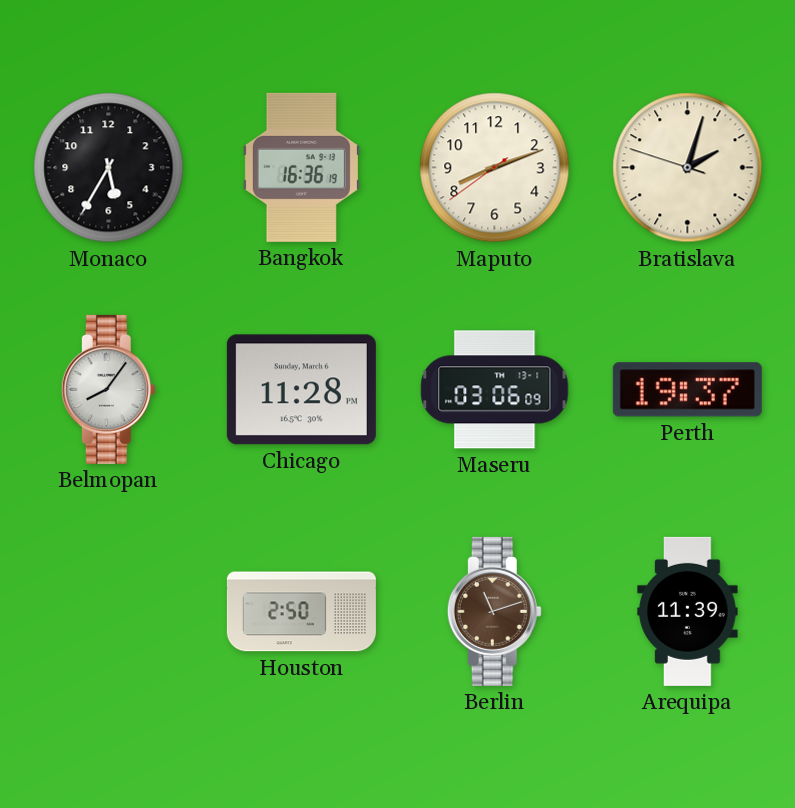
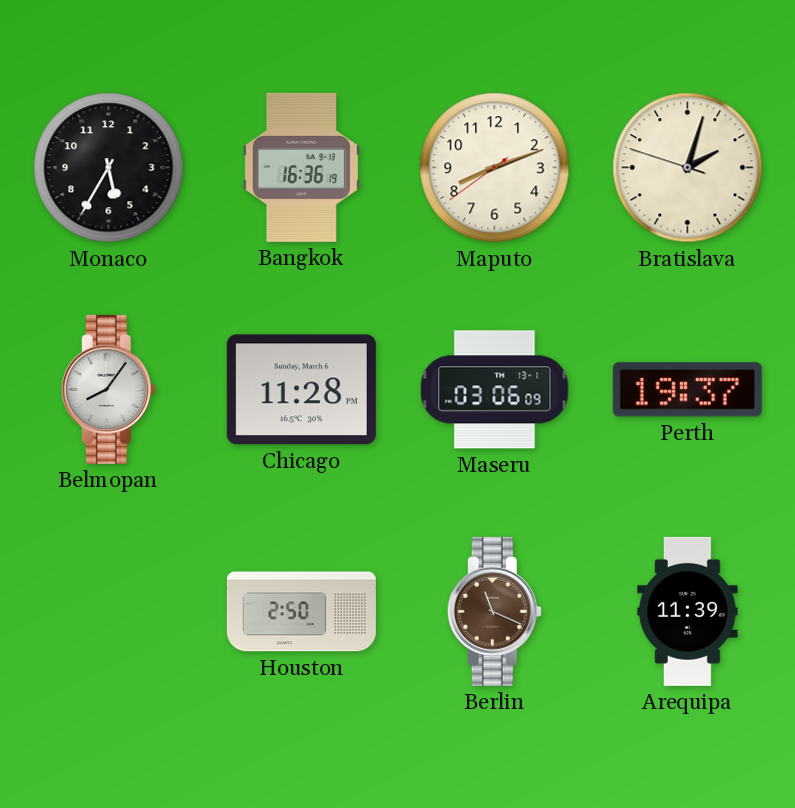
Berlin: 11:12 -> 11:19
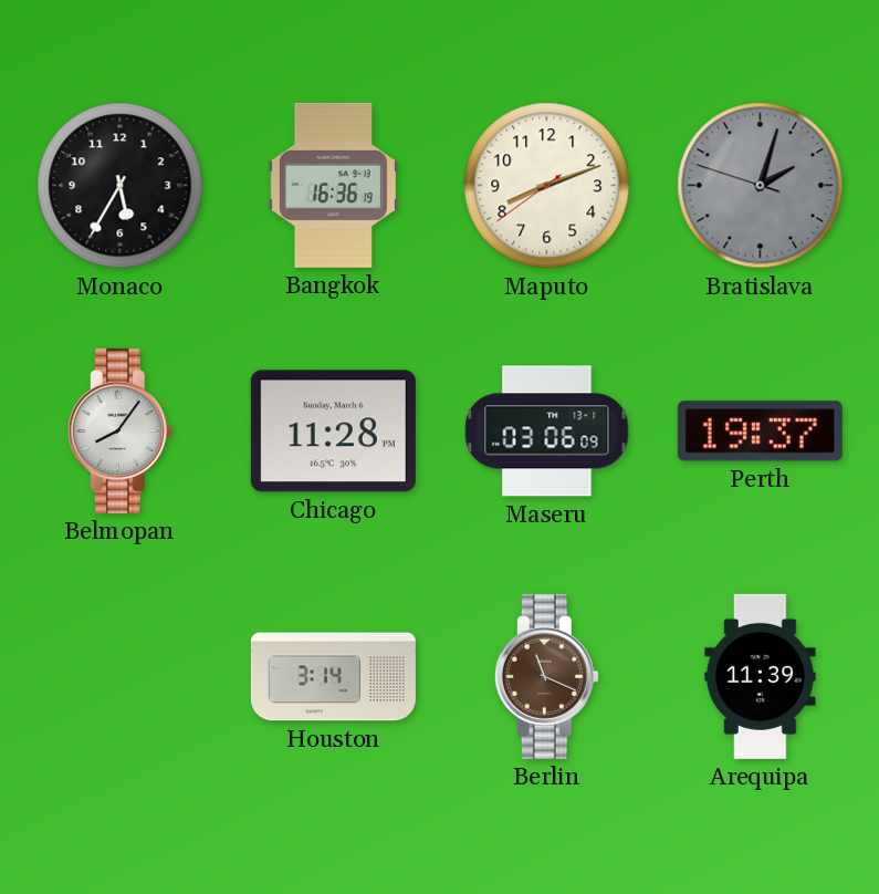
Bratislava dial: cream -> grey
Houston: 2:50 -> 3:14
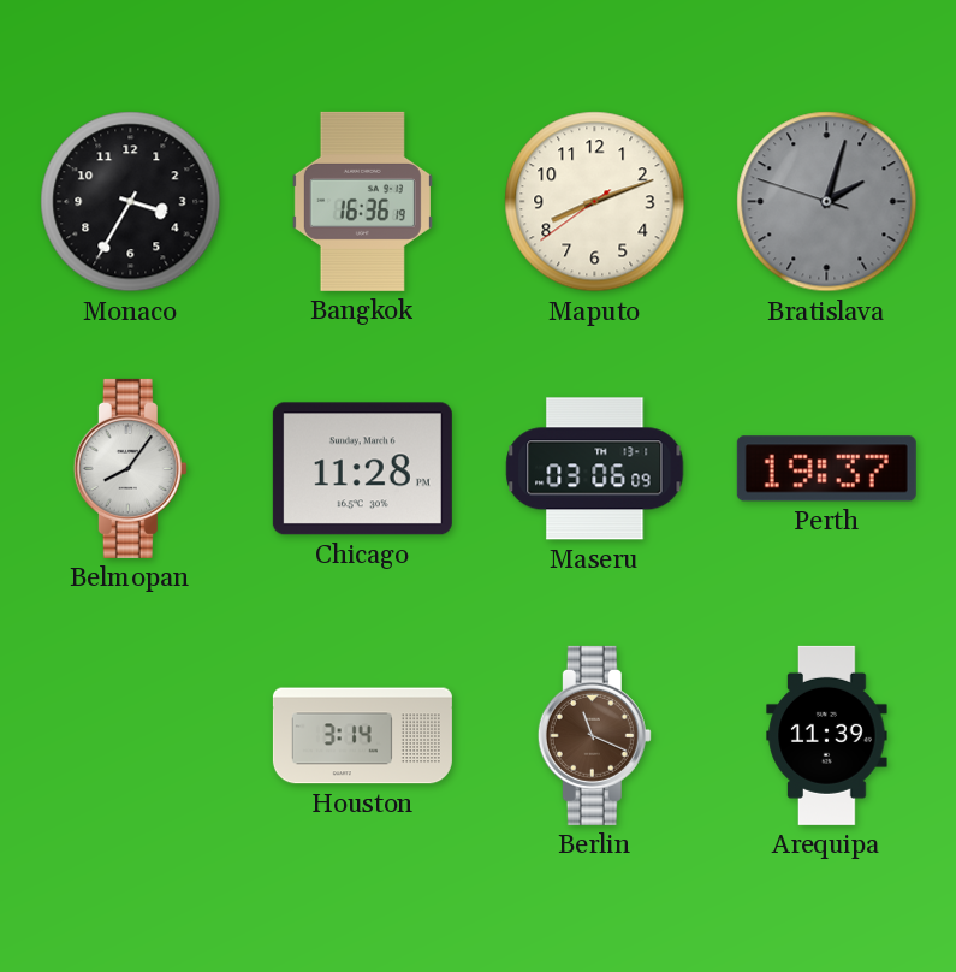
Monaco: 5:35 -> 3:35
